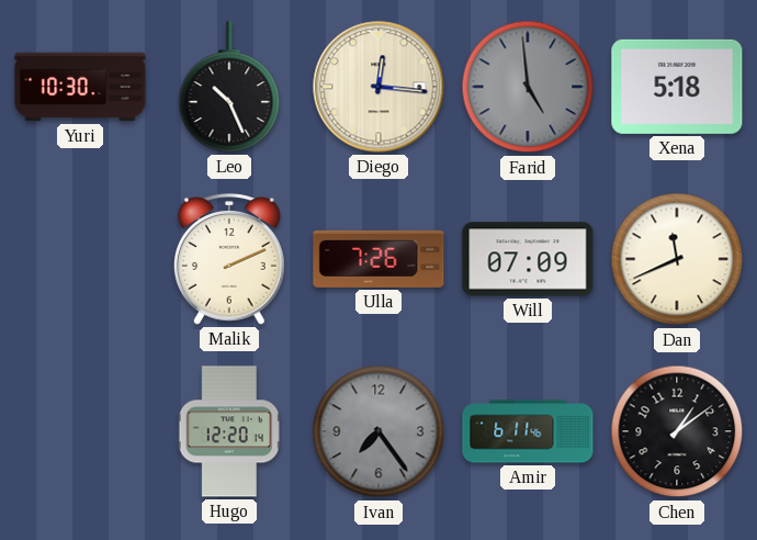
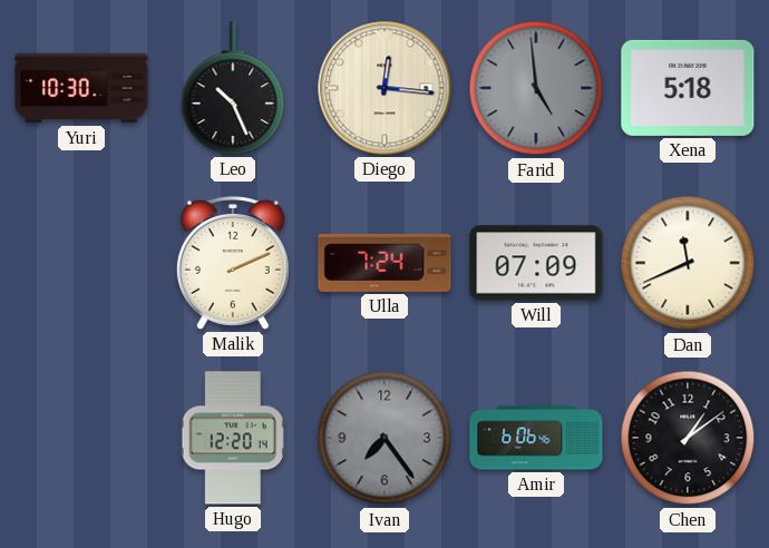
Ulla: 7:26 -> 7:24
Amir: 6:11 -> 6:06
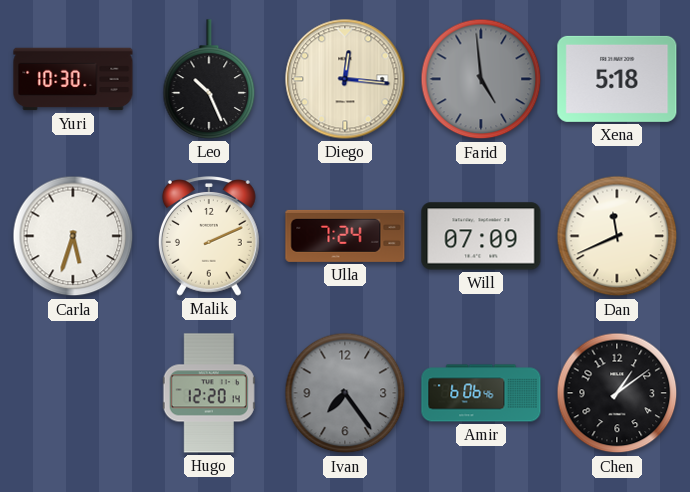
Carla: none -> 5:33
